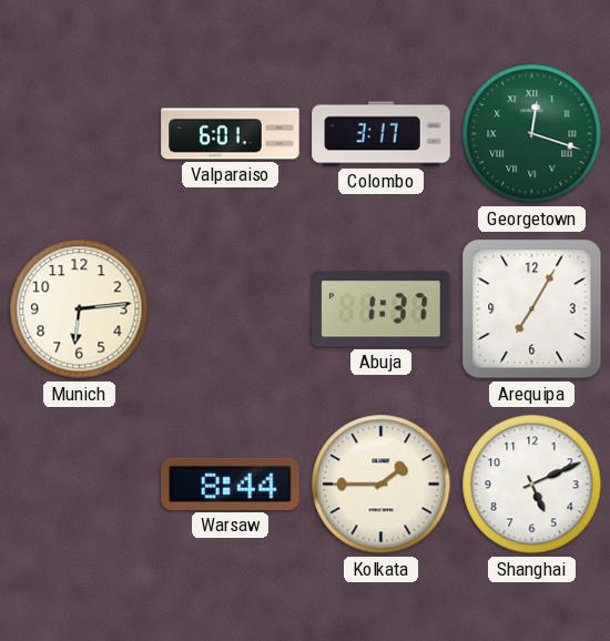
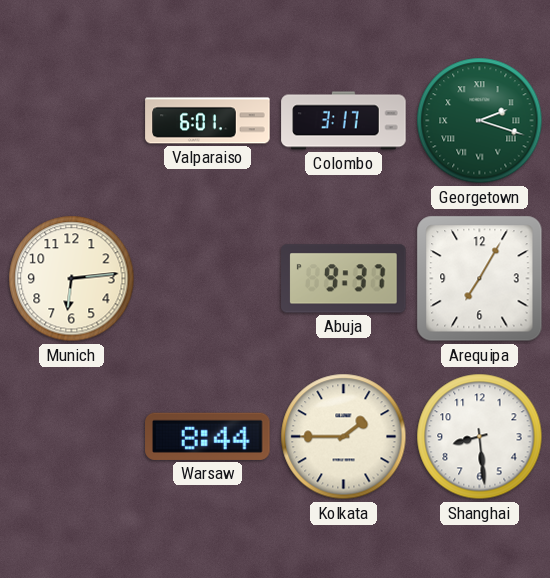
Georgetown: 12:18 -> 2:18
Abuja: 1:37 -> 9:37
Shanghai: 5:11 -> 8:29
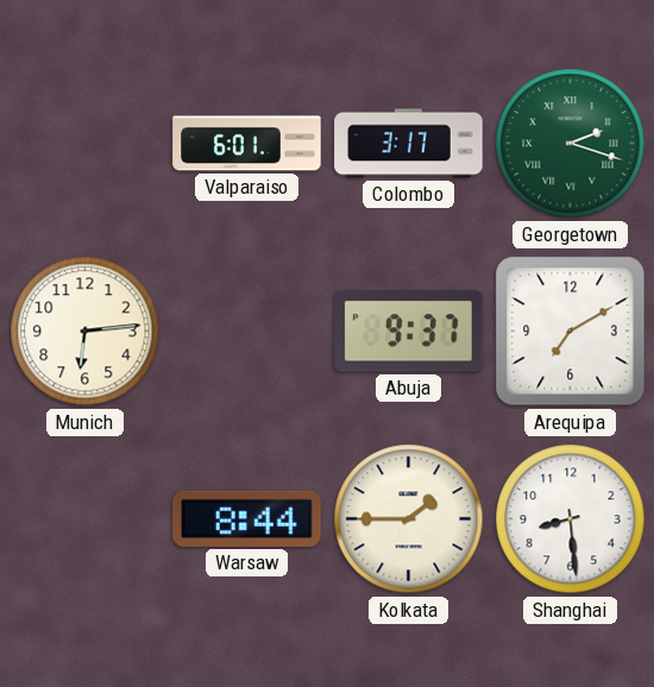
Arequipa: 7:05 -> 7:10
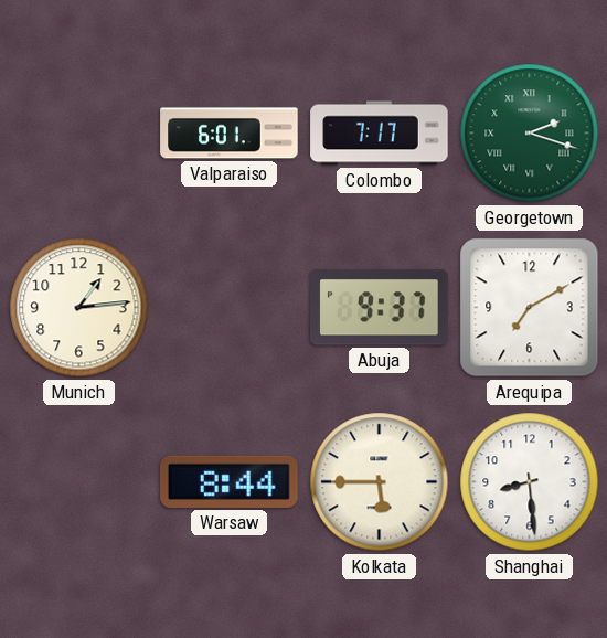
Colombo: 3:17 -> 7:17
Munich: 6:14 -> 1:14
Kolkata: 1:45 -> 5:45
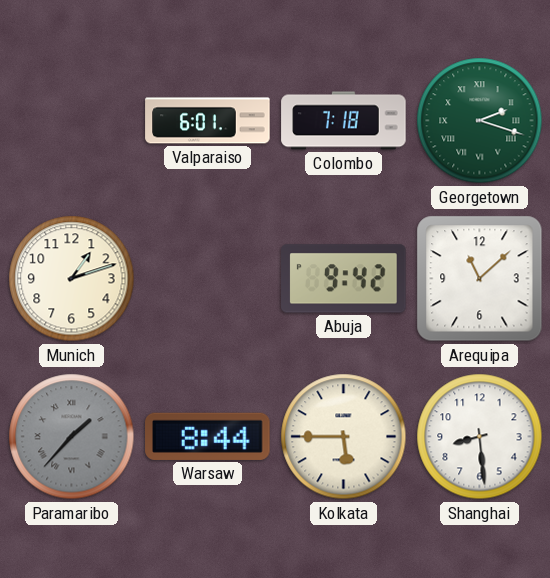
Colombo: 7:17 -> 7:18
Munich: 1:14 -> 1:12
Abuja: 9:37 -> 9:42
Arequipa: 7:10 -> 11:08
Paramaribo: none -> 1:37
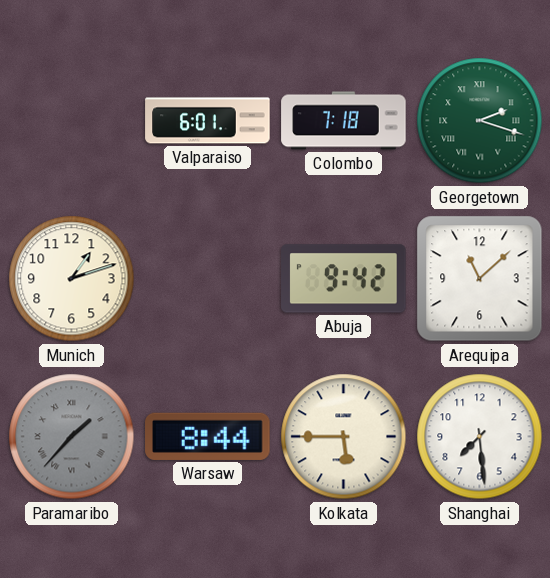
Shanghai: 8:29 -> 7:29
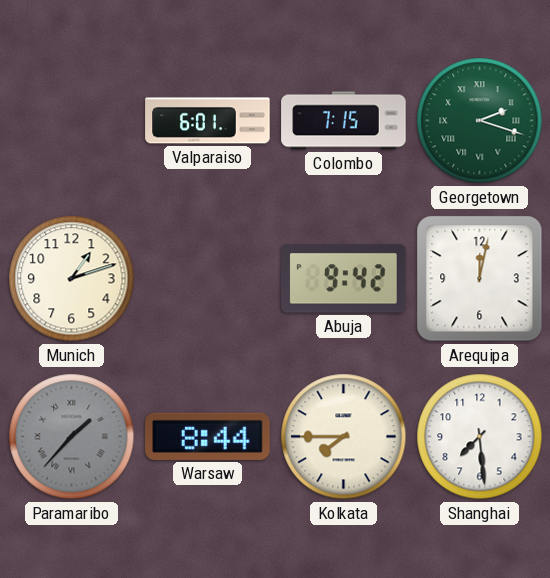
Colombo: 7:18 -> 7:15
Arequipa: 11:08 -> 12:02
Kolkata: 5:45 -> 7:45
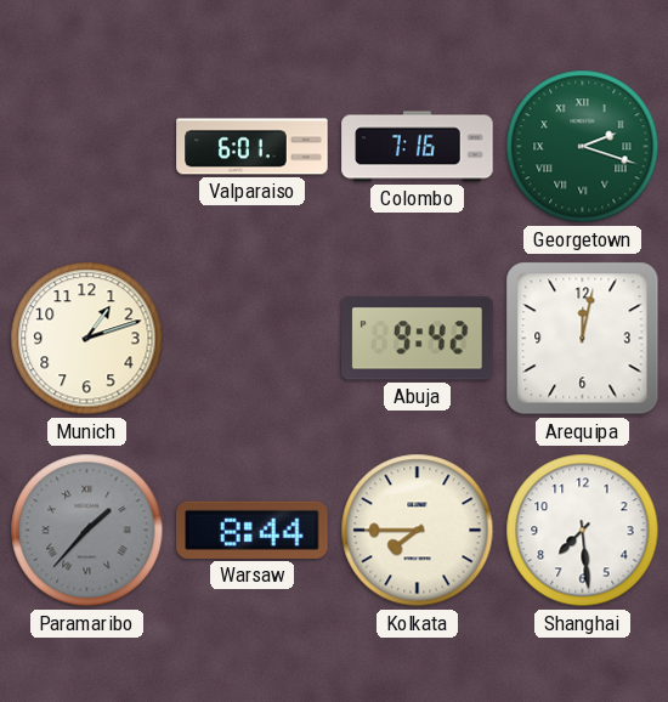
Colombo: 7:15 -> 7:16
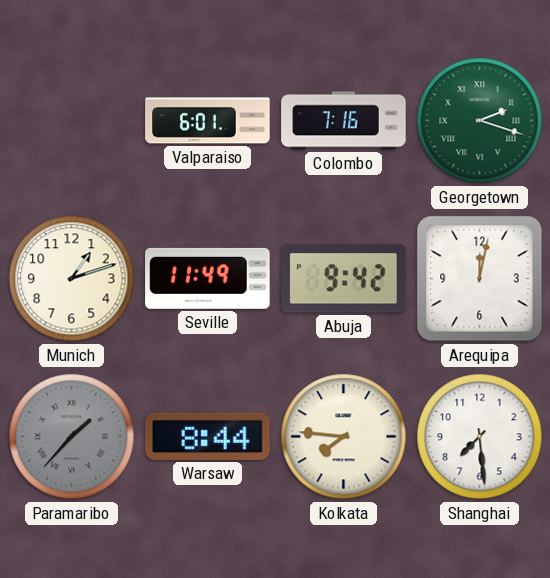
Seville: none -> 11:49
Kolkata: 7:45 -> 7:46
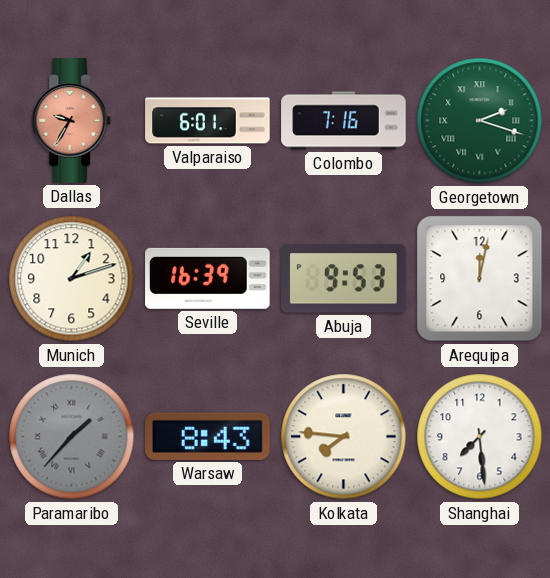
Dallas: none -> 9:35
Seville: 11:49 -> 16:39
Abuja: 9:42 -> 9:53
Warsaw: 8:44 -> 8:43
